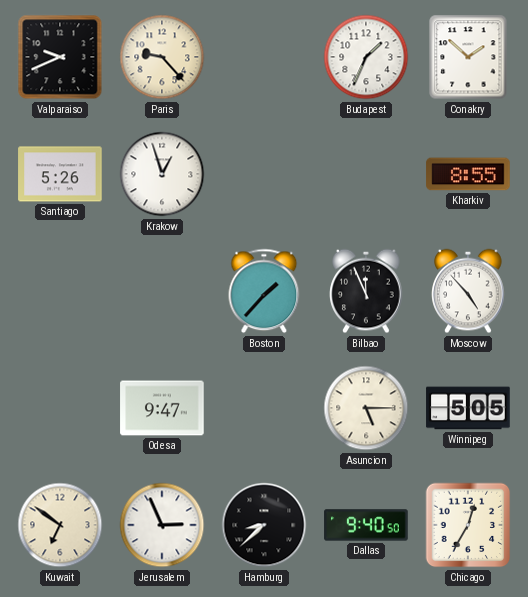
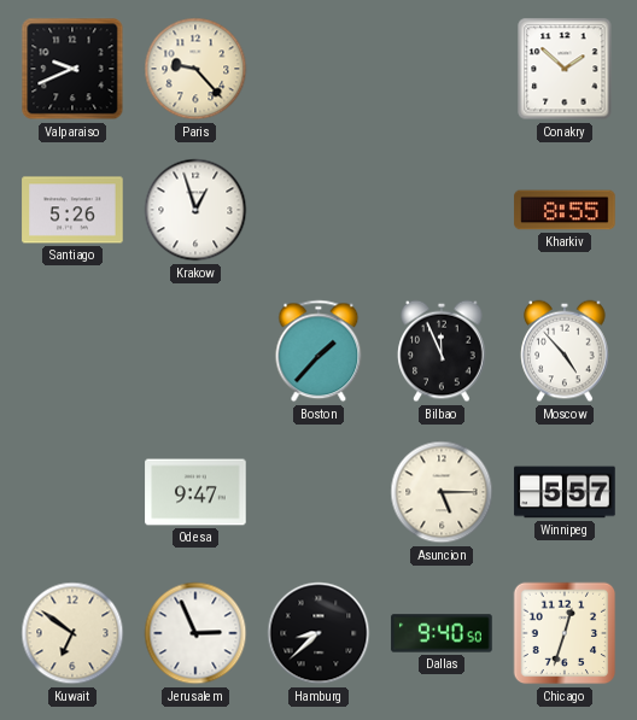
Budapest: 1:34 -> none
Winnipeg: 5:05 -> 5:57
Chicago: 12:35 -> 12:33
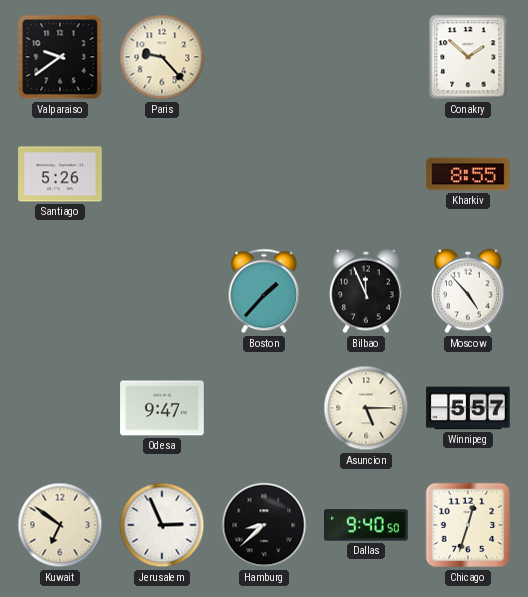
Valparaiso: 9:41 -> 9:39
Krakow: 12:57 -> none
